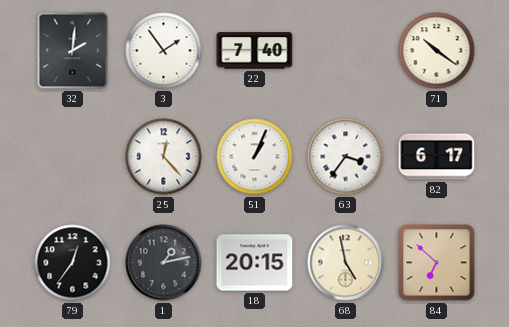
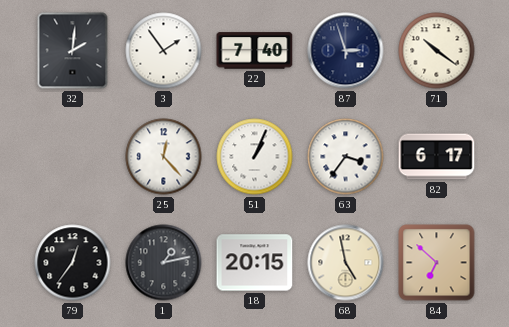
87: none -> 2:57
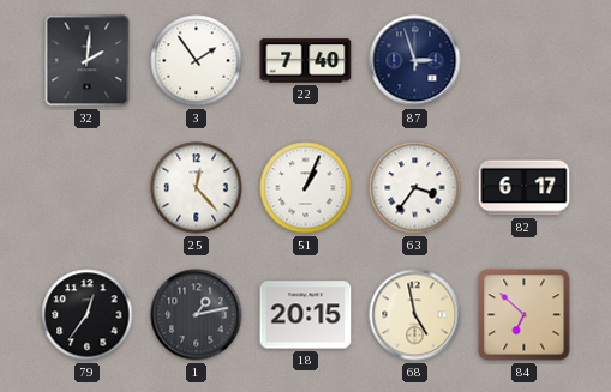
71: 10:21 -> none
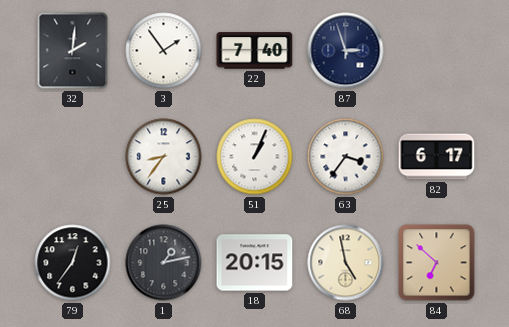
25: 12:23 -> 8:36
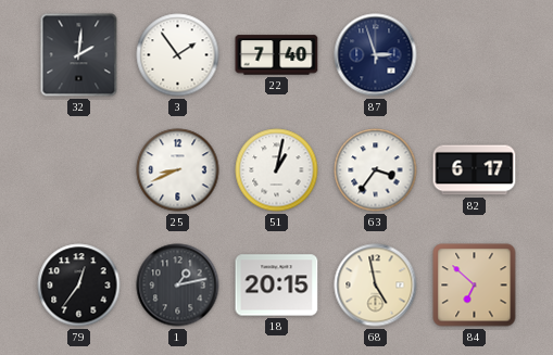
25: 8:36 -> 8:41
51: 1:04 -> 1:02
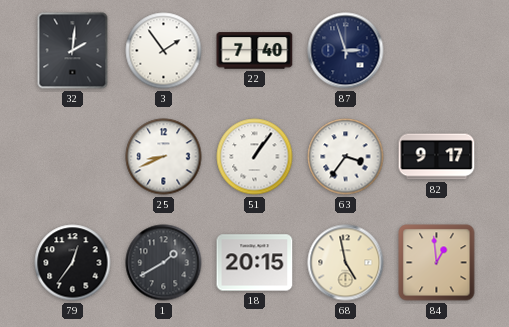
51: 1:02 -> 1:06
82: 6:17 -> 9:17
1: 1:13 -> 1:40
84: 6:52 -> 12:59
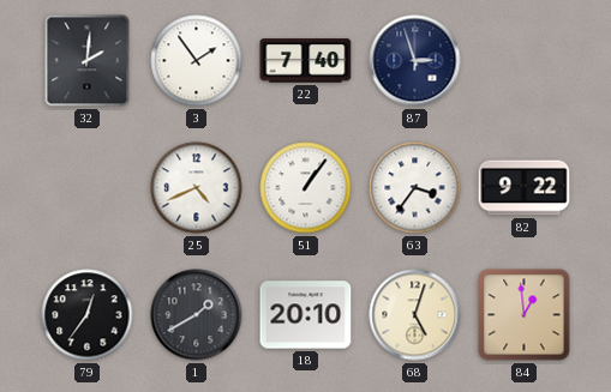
25: 8:41 -> 4:41
82: 9:17 -> 9:22
18: 20:15 -> 20:10
68: 4:58 -> 5:03
